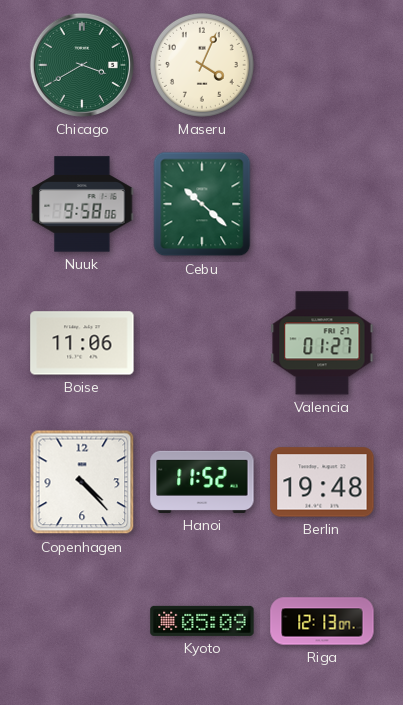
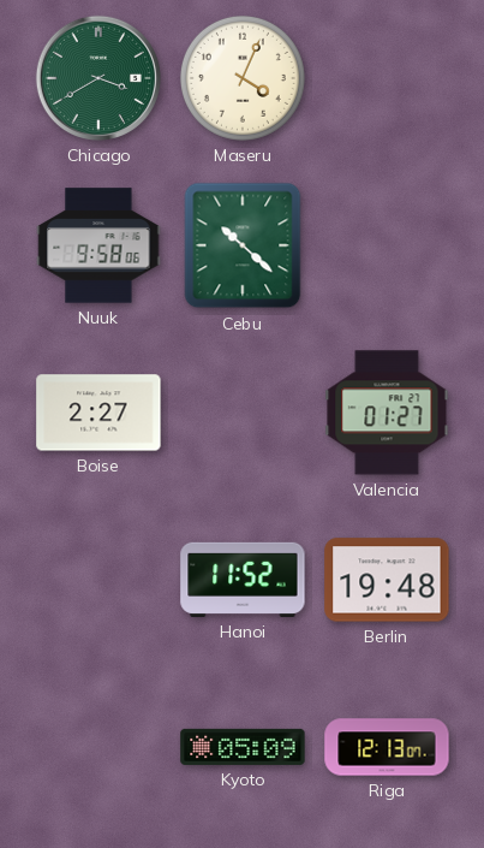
Boise: 11:06 -> 2:27
Copenhagen: 4:23 -> none
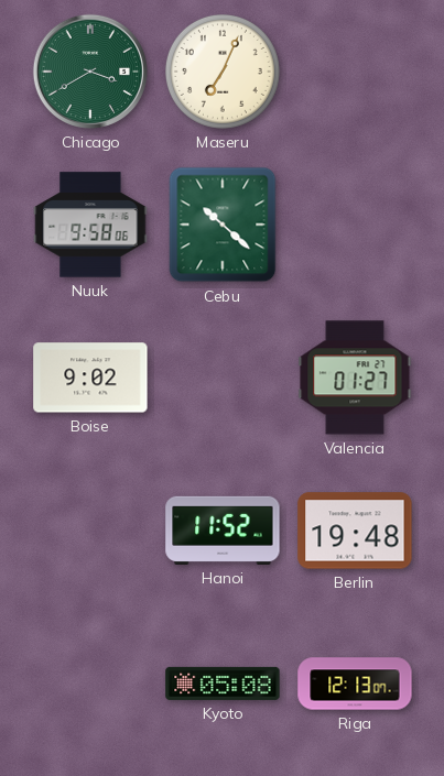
Maseru: 4:04 -> 7:04
Boise: 2:27 -> 9:02
Kyoto: 05:09 -> 05:08
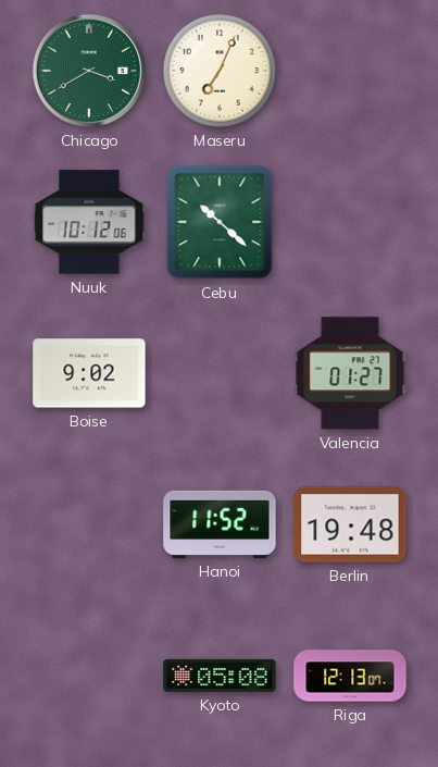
Nuuk: 9:58 -> 10:12
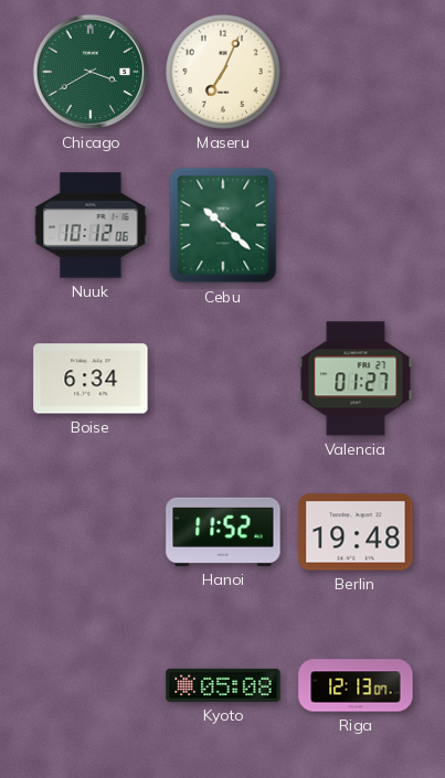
Boise: 9:02 -> 6:34
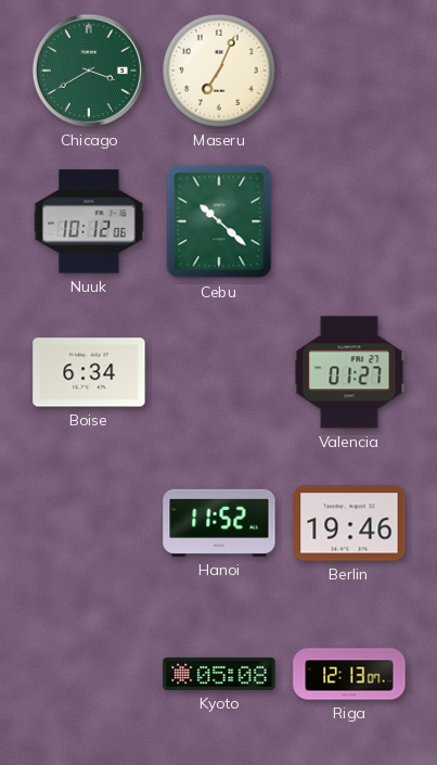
Berlin: 19:48 -> 19:46
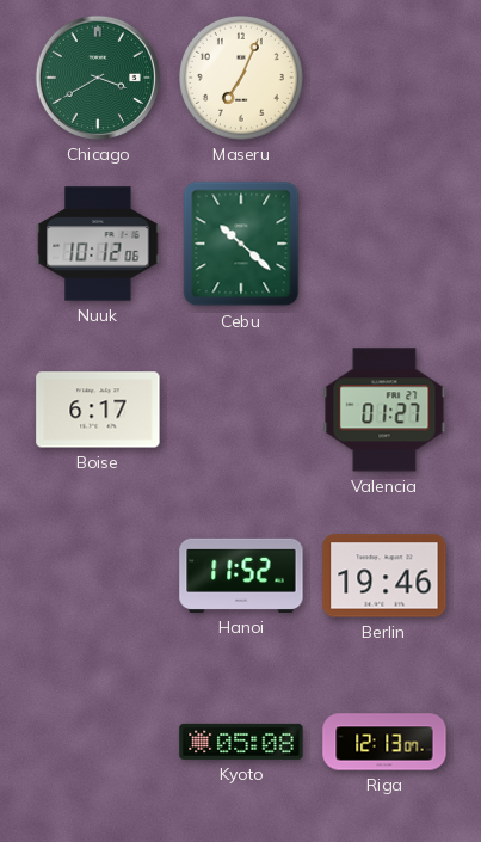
Boise: 6:34 -> 6:17
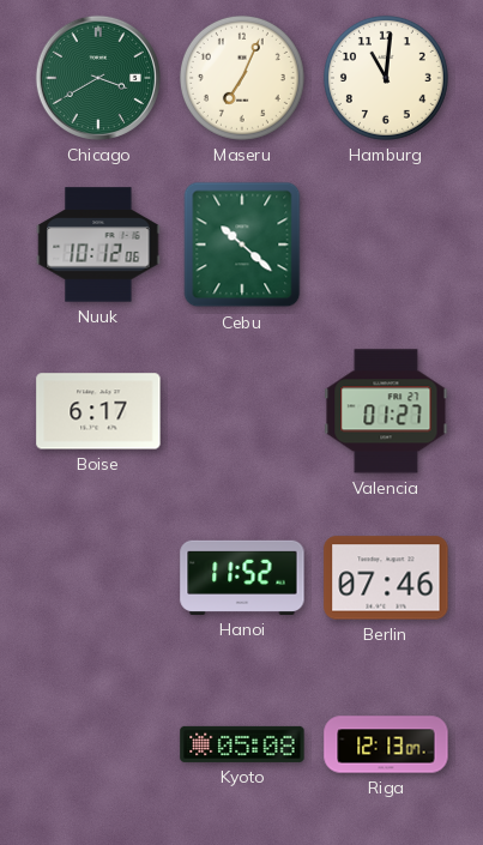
Hamburg: none -> 11:01
Berlin: 19:46 -> 07:46
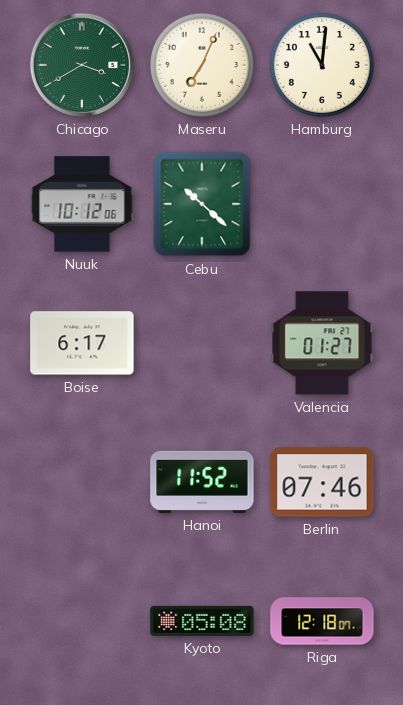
Riga: 12:13 -> 12:18
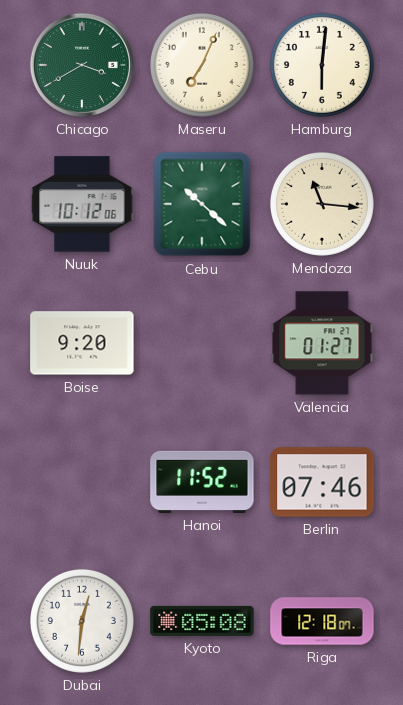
Hamburg: 11:01 -> 6:01
Mendoza: none -> 11:16
Boise: 6:17 -> 9:20
Dubai: none -> 12:31
